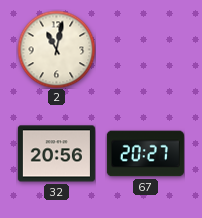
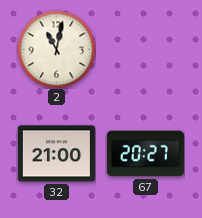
32: 20:56 -> 21:00
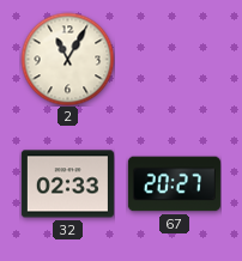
2: 11:02 -> 11:05
32: 21:00 -> 02:33
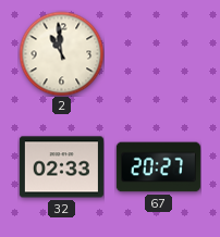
2: 11:05 -> 10:59
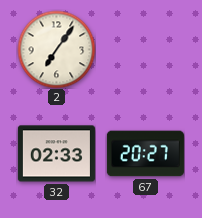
2: 10:59 -> 7:06
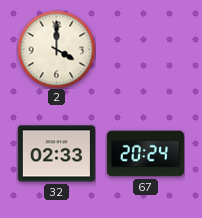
2: 7:06 -> 4:00
67: 20:27 -> 20:24
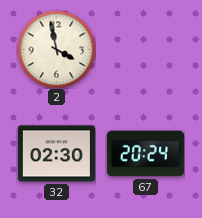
2: 4:00 -> 3:58
32: 02:33 -> 02:30
